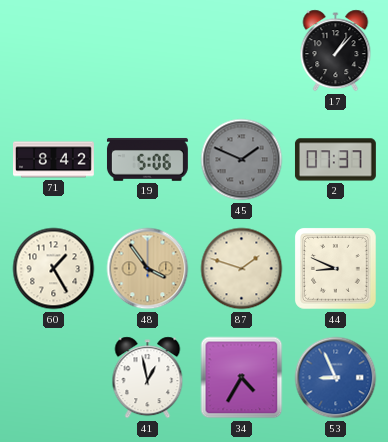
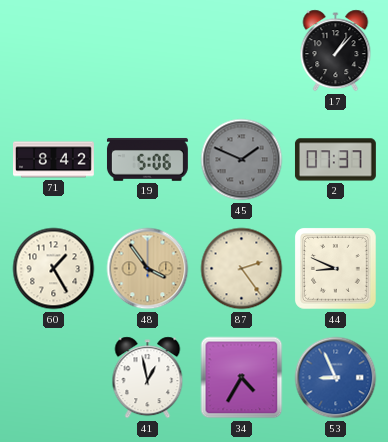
87: 1:48 -> 2:24
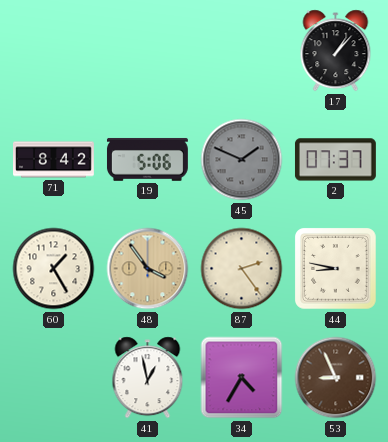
44: 8:49 -> 8:47
53 dial: blue -> brown
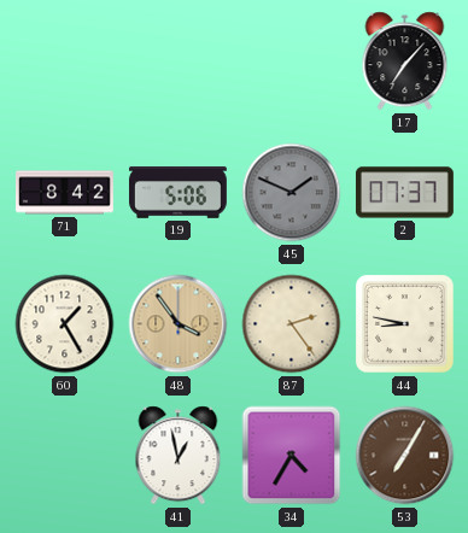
17: 1:07 -> 7:07
53: 8:56 -> 7:05
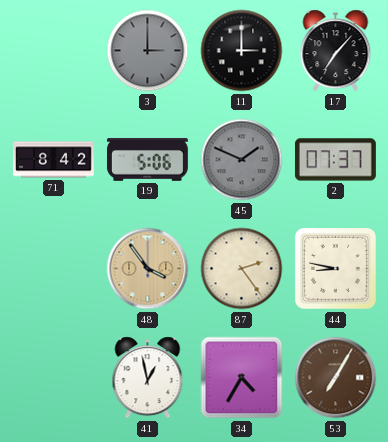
3: none -> 3:00
11: none -> 3:00
60: 1:25 -> none
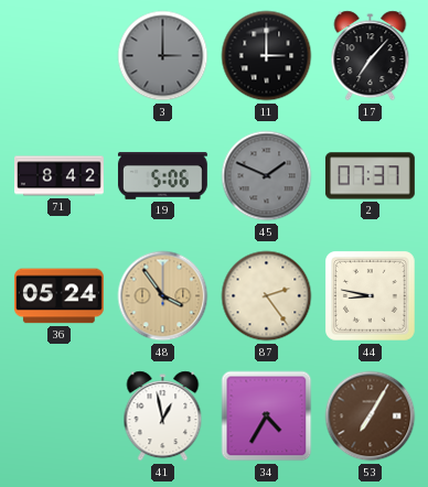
36: none -> 05:24
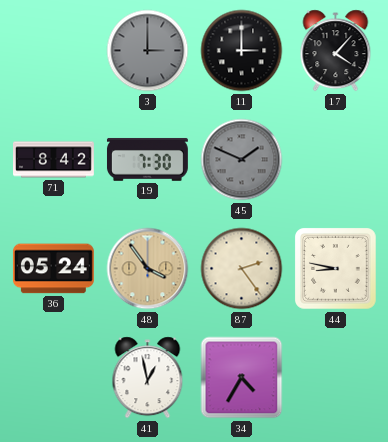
17: 7:07 -> 4:07
19: 5:06 -> 7:30
2: 07:37 -> none
53: 7:05 -> none
